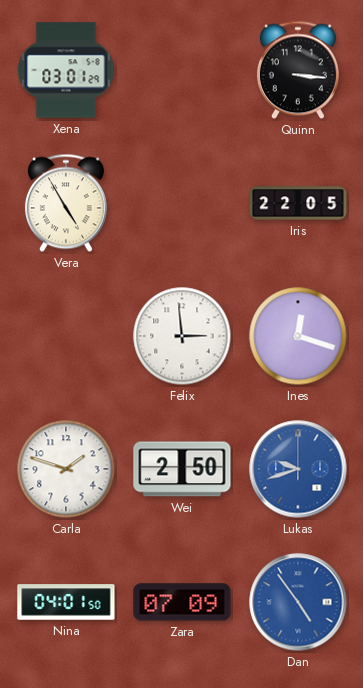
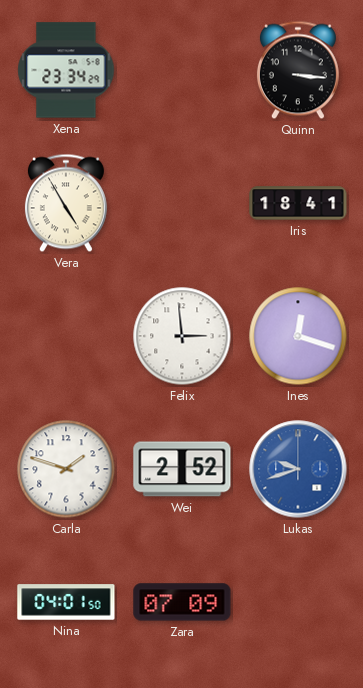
Xena: 03:01 -> 23:34
Iris: 22:05 -> 18:41
Wei: 2:50 -> 2:52
Dan: 4:54 -> none
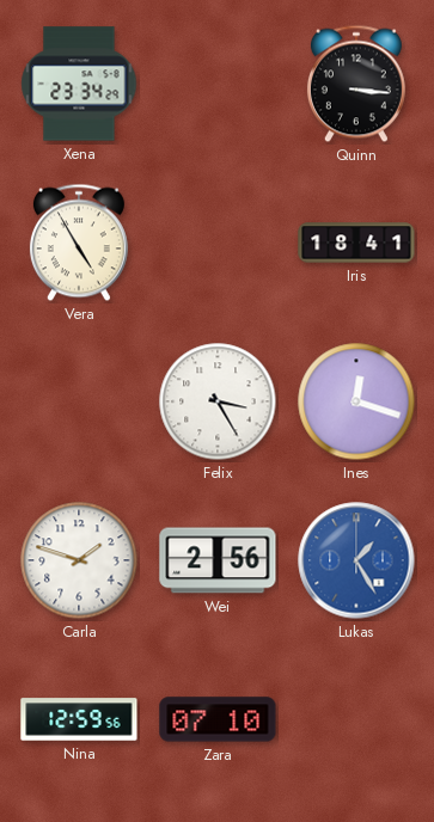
Felix: 2:59 -> 3:25
Wei: 2:52 -> 2:56
Lukas: 9:42 -> 1:25
Nina: 04:01 -> 12:59
Zara: 07:09 -> 07:10
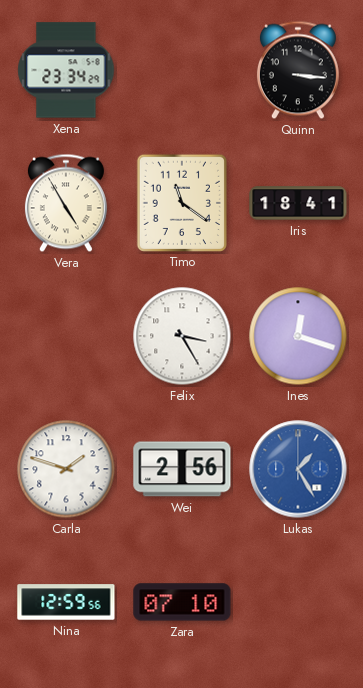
Timo: none -> 11:21
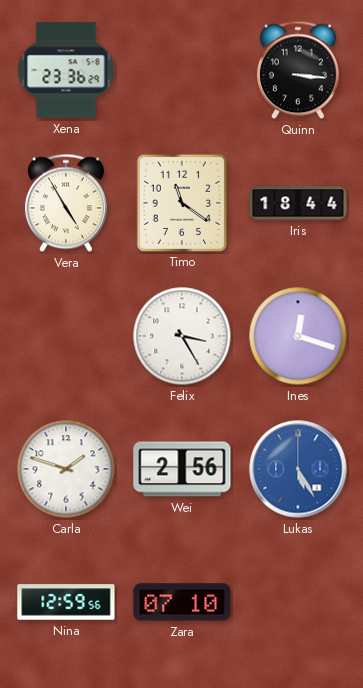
Xena: 23:34 -> 23:36
Iris: 18:41 -> 18:44
Lukas: 1:25 -> 5:25
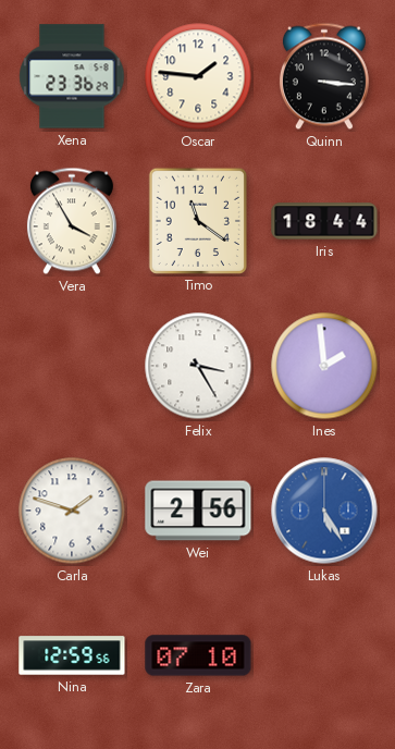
Oscar: none -> 1:46
Vera: 4:55 -> 3:55
Ines: 12:18 -> 1:59
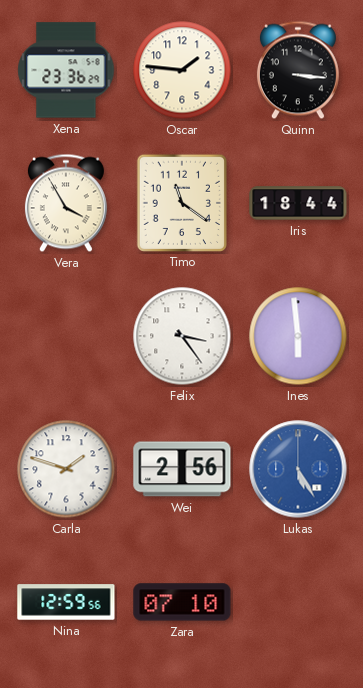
Felix: 3:25 -> 3:24
Ines: 1:59 -> 5:59
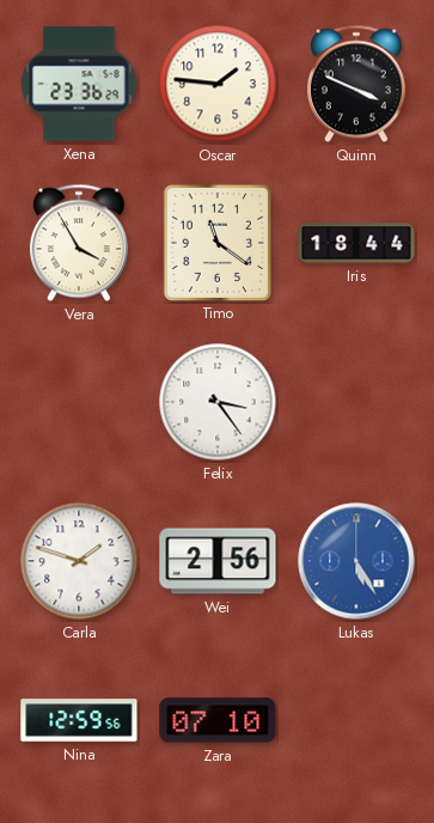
Quinn: 3:16 -> 3:49
Ines: 5:59 -> none
